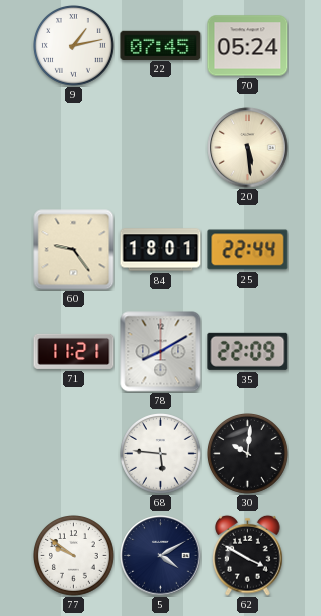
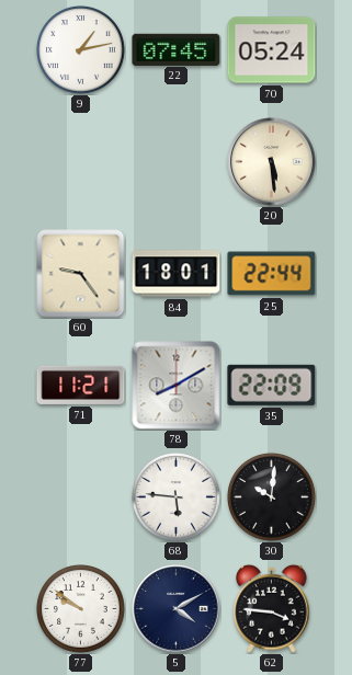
62: 3:50 -> 3:46
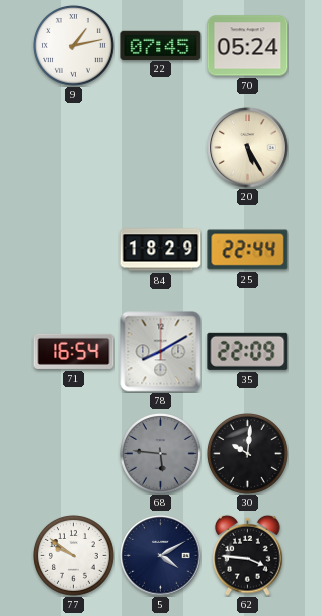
20: 5:29 -> 5:25
60: 9:24 -> none
84: 18:01 -> 18:29
71: 11:21 -> 16:54
68 dial: white -> grey
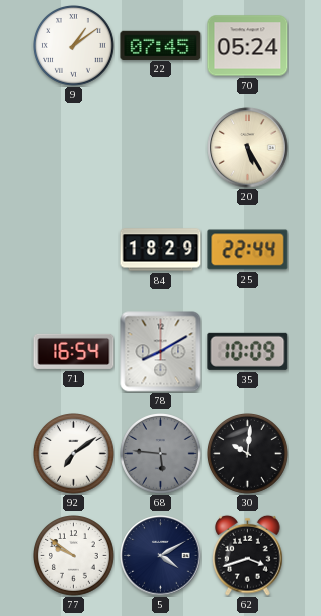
9: 1:13 -> 1:09
35: 22:09 -> 10:09
92: none -> 7:09
62: 3:46 -> 3:42
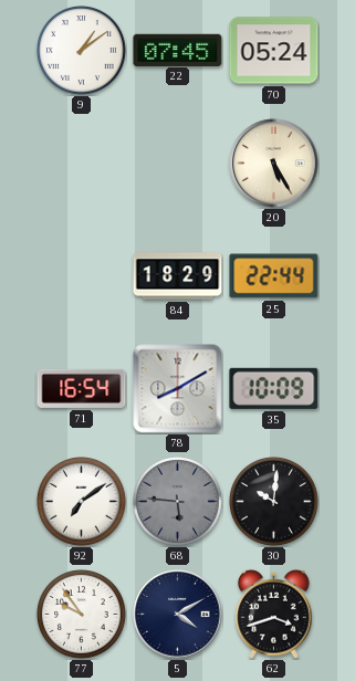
77: 9:51 -> 9:54
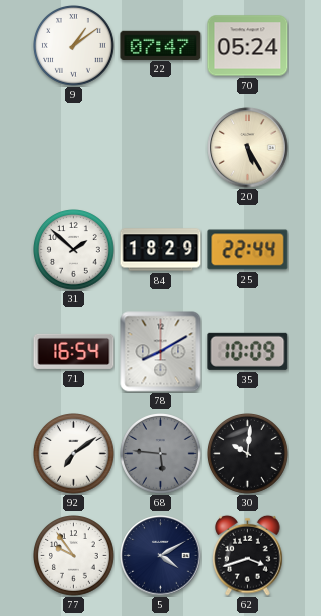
22: 07:45 -> 07:47
31: none -> 1:52
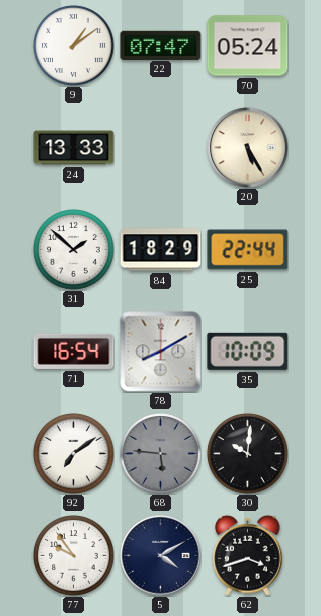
24: none -> 13:33
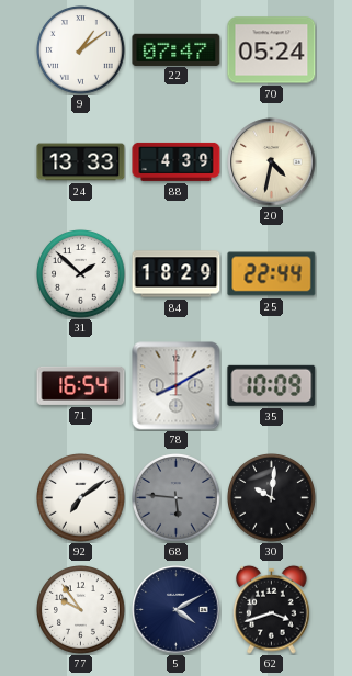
88: none -> 4:39
20: 5:25 -> 4:32
